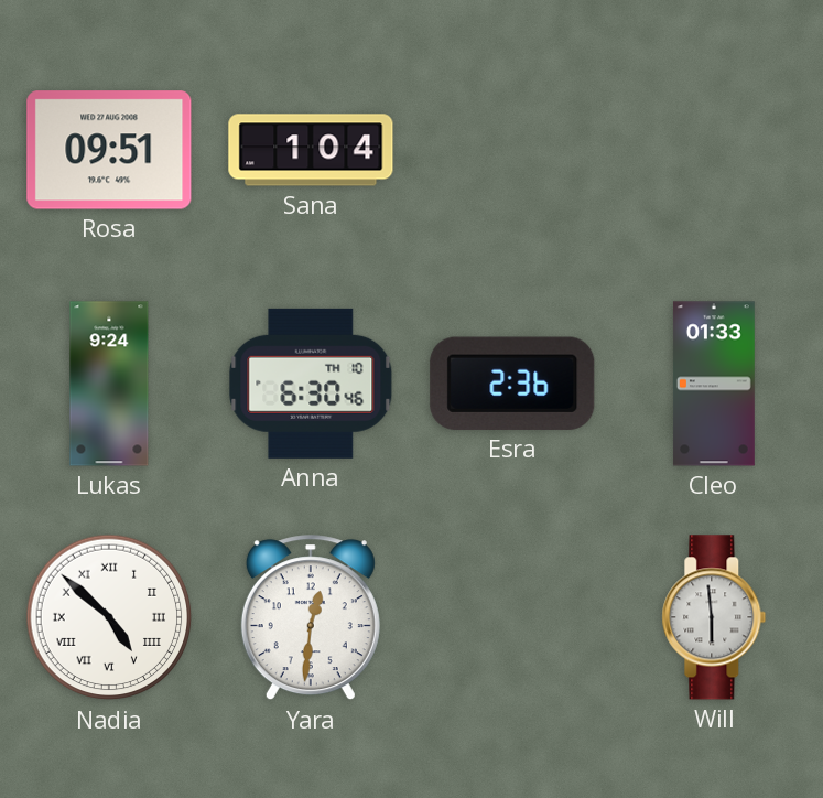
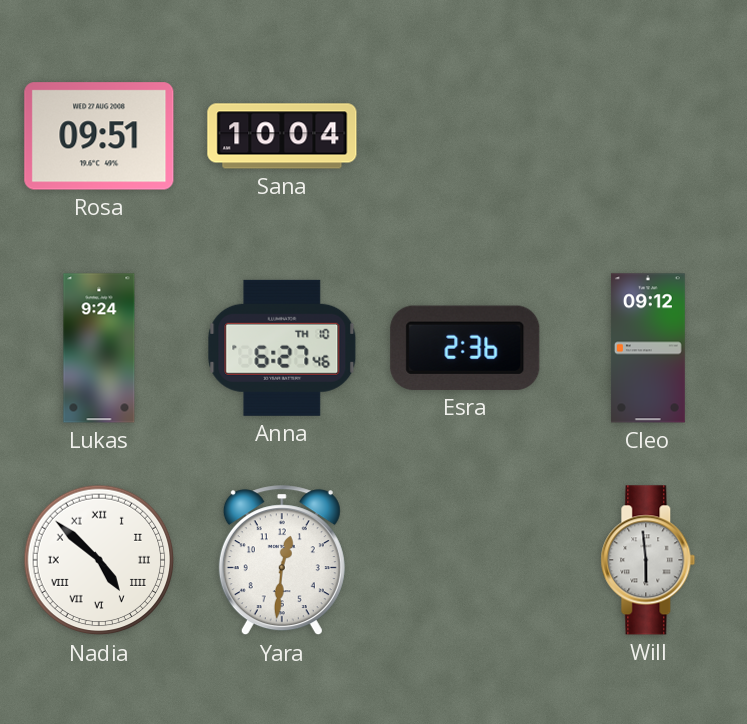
Sana: 1:04 -> 10:04
Anna: 6:30 -> 6:27
Cleo: 01:33 -> 09:12
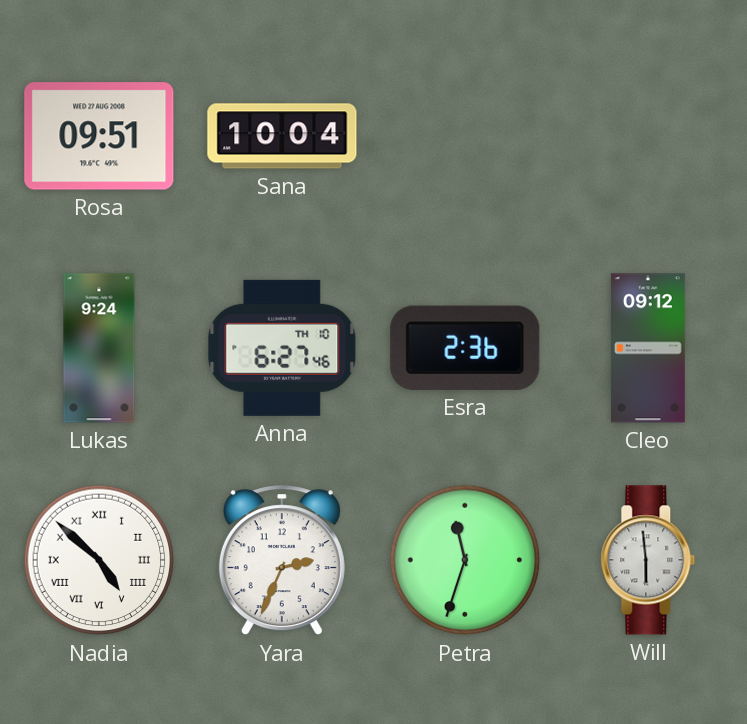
Yara: 12:31 -> 2:34
Petra: none -> 11:33
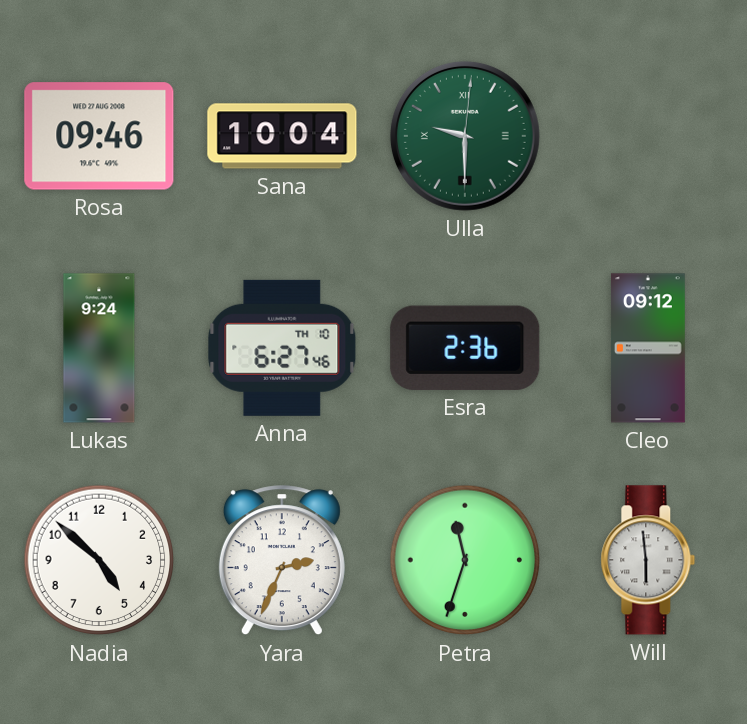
Rosa: 09:51 -> 09:46
Ulla: none -> 9:30
Nadia numerals: Roman -> Arabic
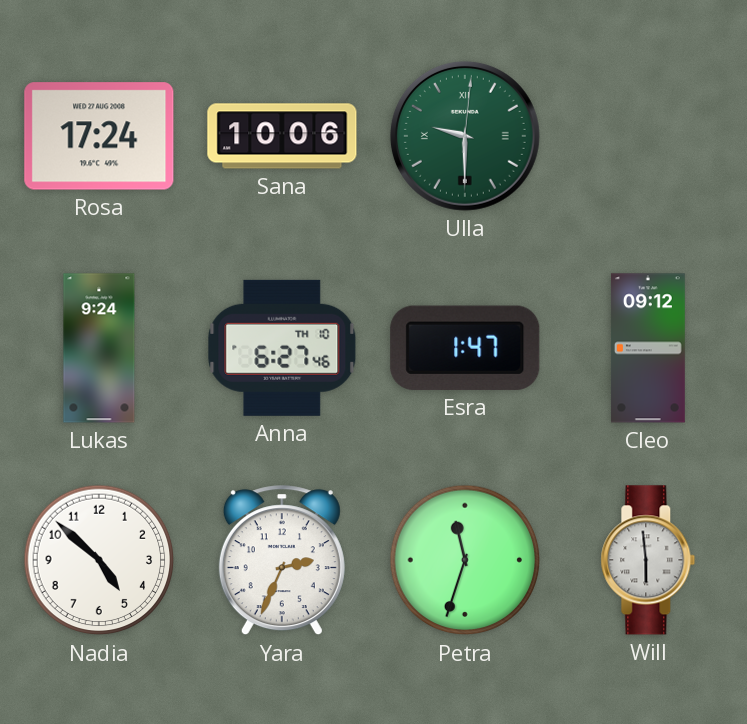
Rosa: 09:46 -> 17:24
Sana: 10:04 -> 10:06
Esra: 2:36 -> 1:47
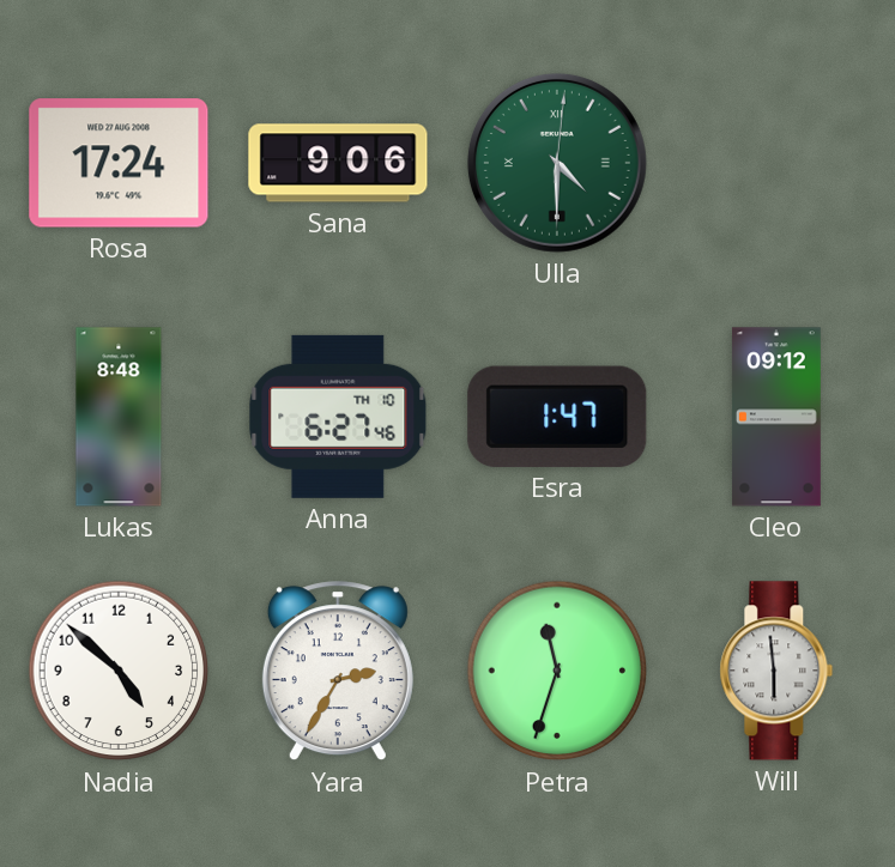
Sana: 10:06 -> 9:06
Ulla: 9:30 -> 4:30
Lukas: 9:24 -> 8:48
Yara: 2:34 -> 2:35
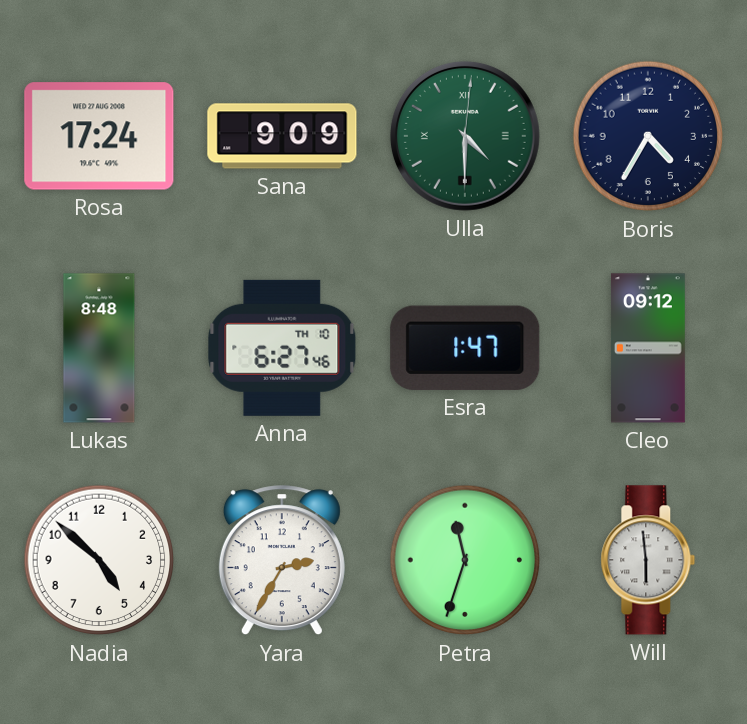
Sana: 9:06 -> 9:09
Boris: none -> 4:35
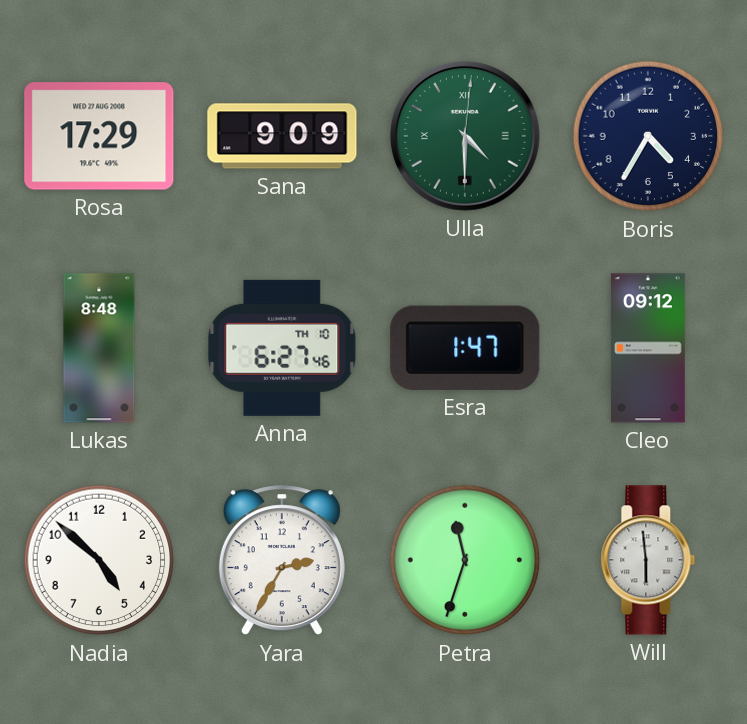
Rosa: 17:24 -> 17:29
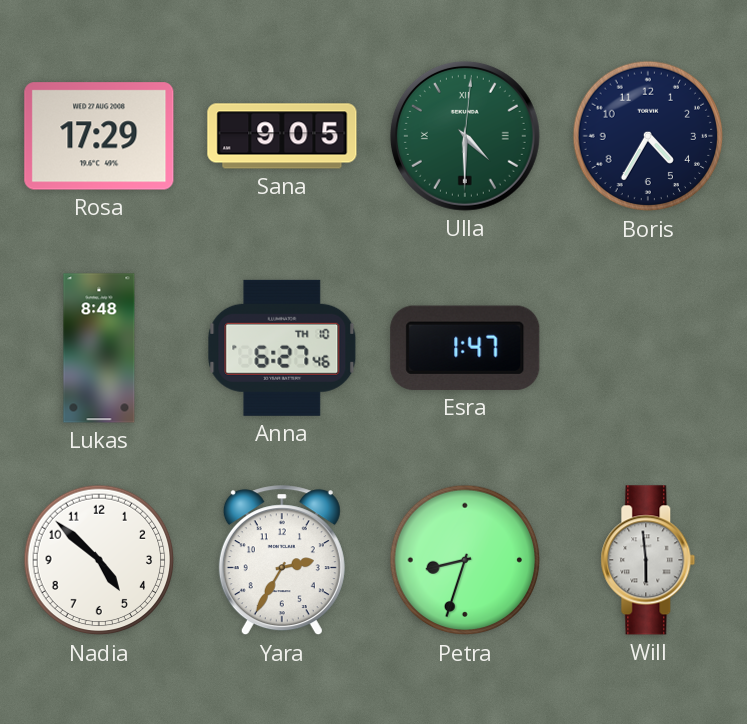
Sana: 9:09 -> 9:05
Cleo: 09:12 -> none
Petra: 11:33 -> 8:33
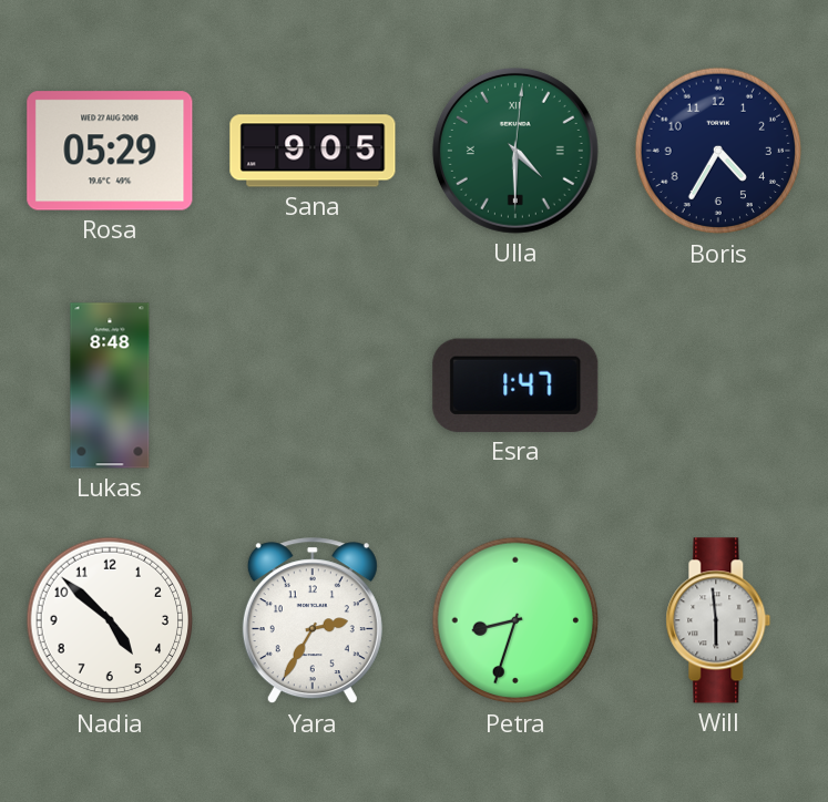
Rosa: 17:29 -> 05:29
Anna: 6:27 -> none
